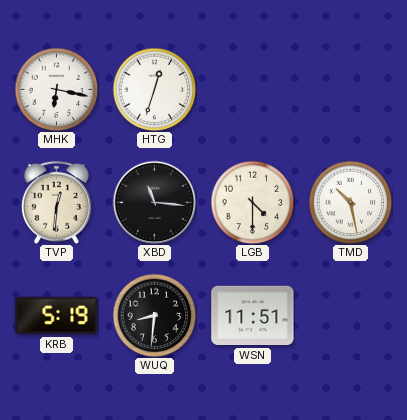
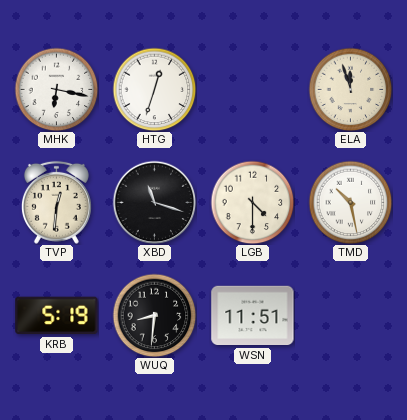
ELA: none -> 11:57
XBD: 11:16 -> 11:18
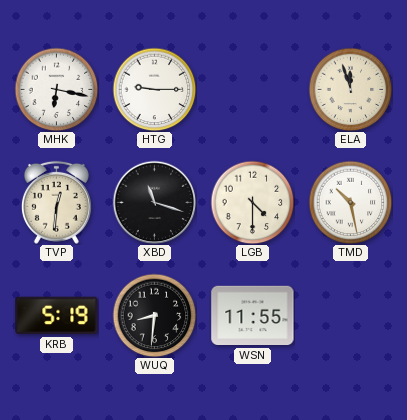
HTG: 12:33 -> 9:15
WSN: 11:51 -> 11:55
